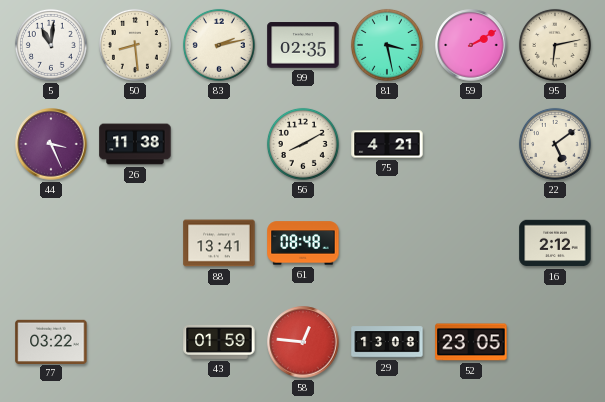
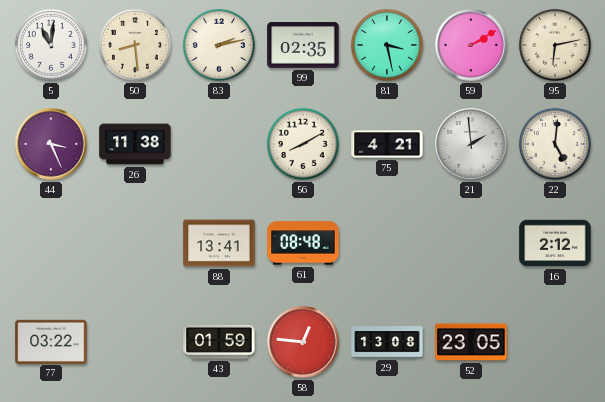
21: none -> 1:59
22: 5:09 -> 5:01
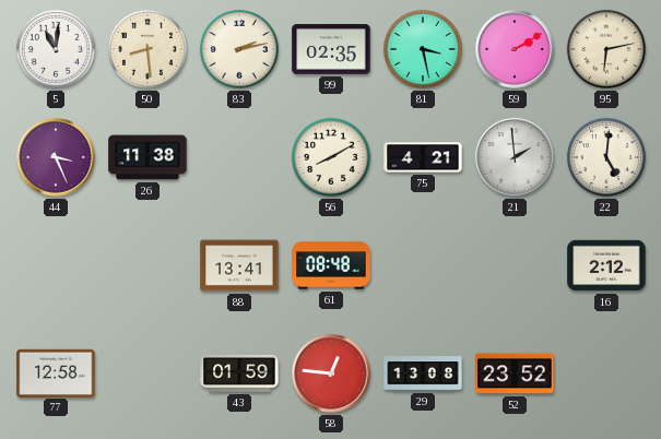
77: 03:22 -> 12:58
52: 23:05 -> 23:52
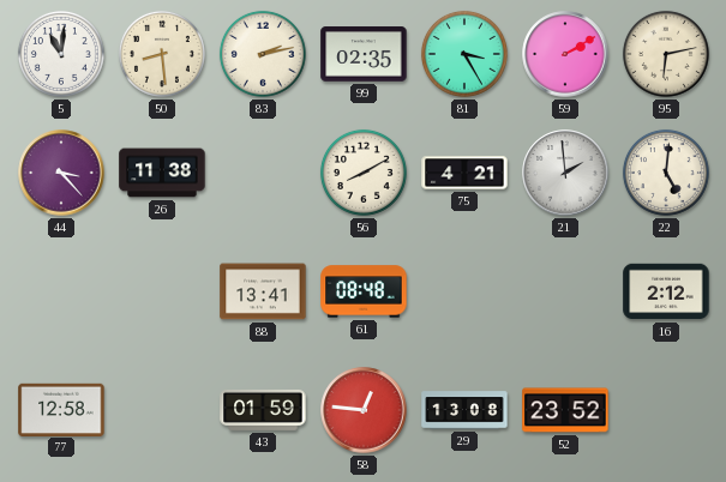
81: 3:28 -> 3:25
44: 3:26 -> 3:23
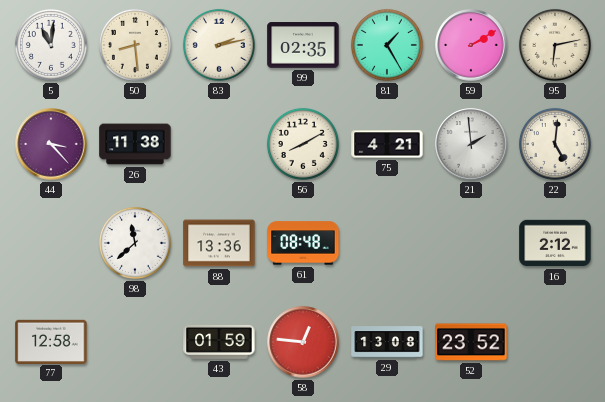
81: 3:25 -> 1:25
98: none -> 11:38
88: 13:41 -> 13:36
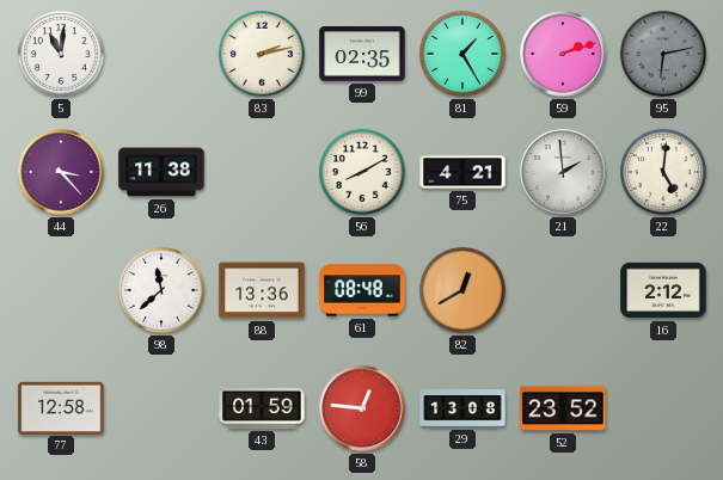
50: 8:29 -> none
59: 2:10 -> 2:12
95 dial: cream -> grey
82: none -> 12:40
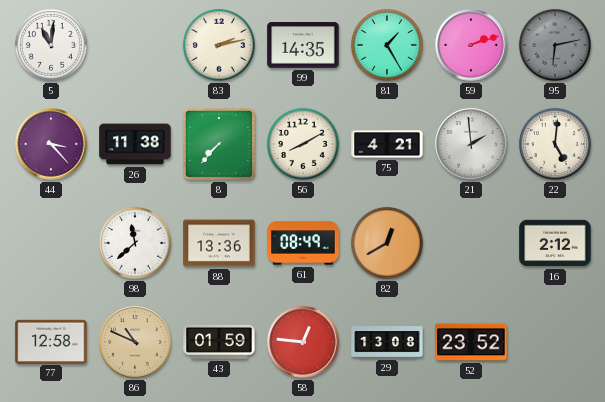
99: 02:35 -> 14:35
8: none -> 7:37
61: 08:48 -> 08:49
86: none -> 10:49
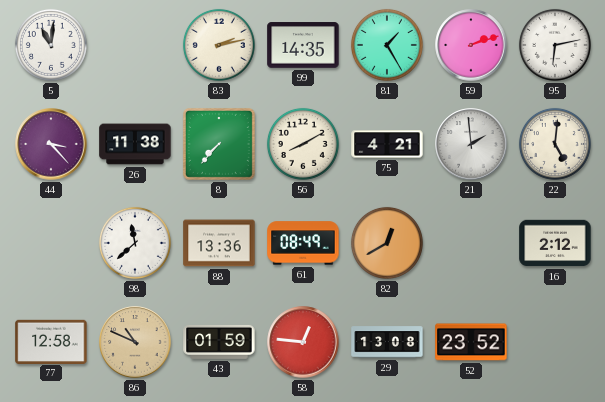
95 dial: grey -> white
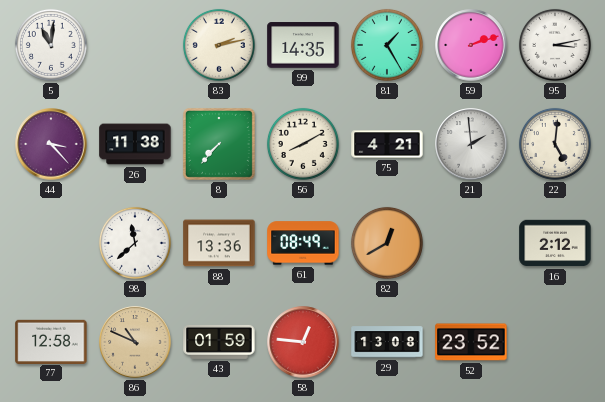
95: 6:13 -> 3:13
